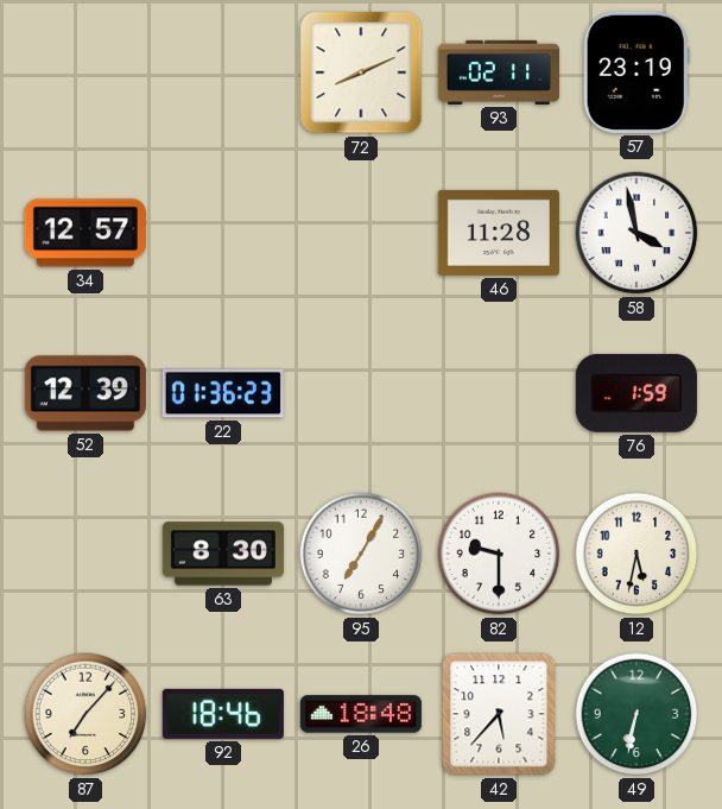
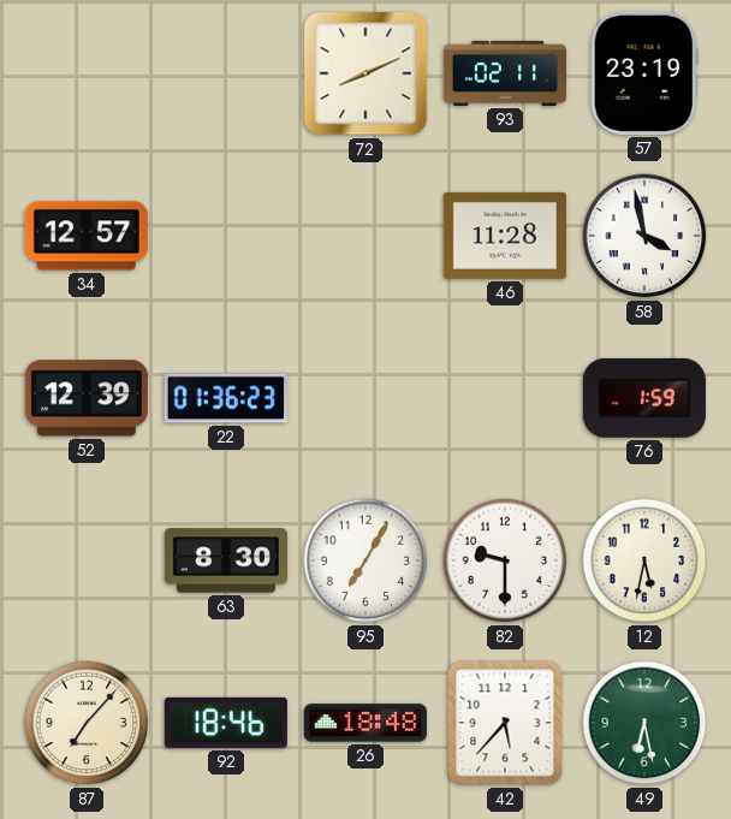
49: 6:32 -> 6:28
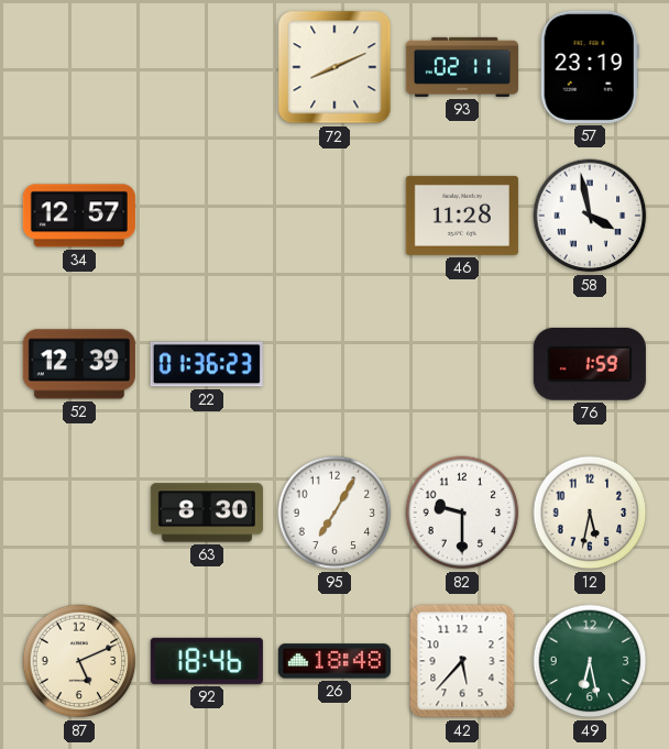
87: 7:07 -> 5:11
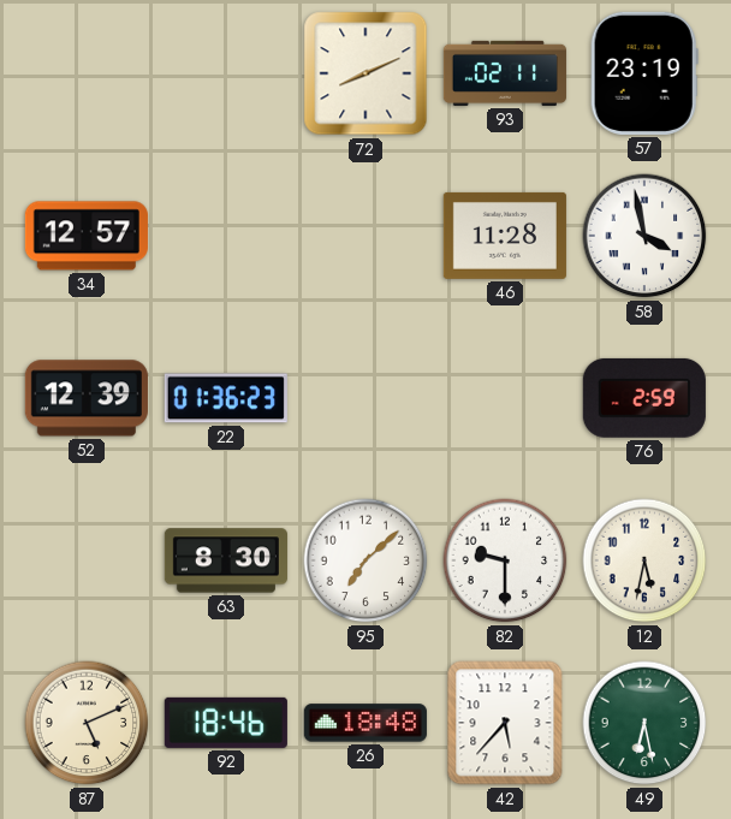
76: 1:59 -> 2:59
95: 7:05 -> 7:08
